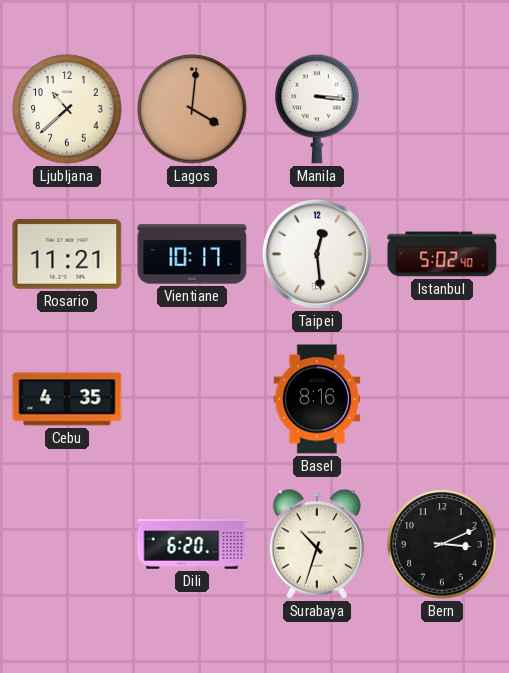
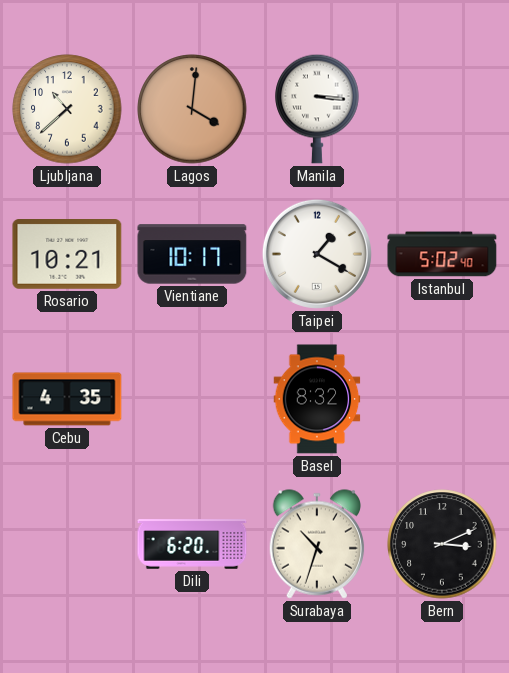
Rosario: 11:21 -> 10:21
Taipei: 12:29 -> 1:20
Basel: 8:16 -> 8:32
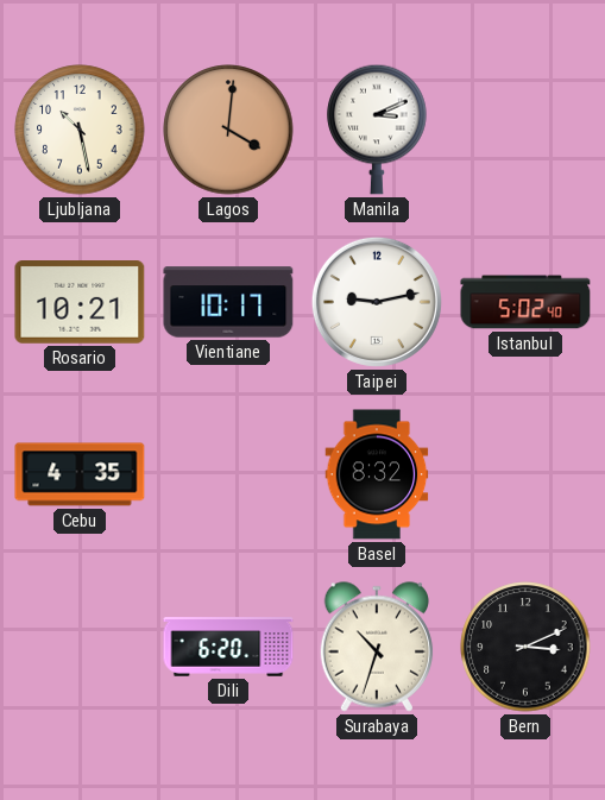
Ljubljana: 10:38 -> 10:28
Manila: 3:16 -> 3:11
Taipei: 1:20 -> 9:13
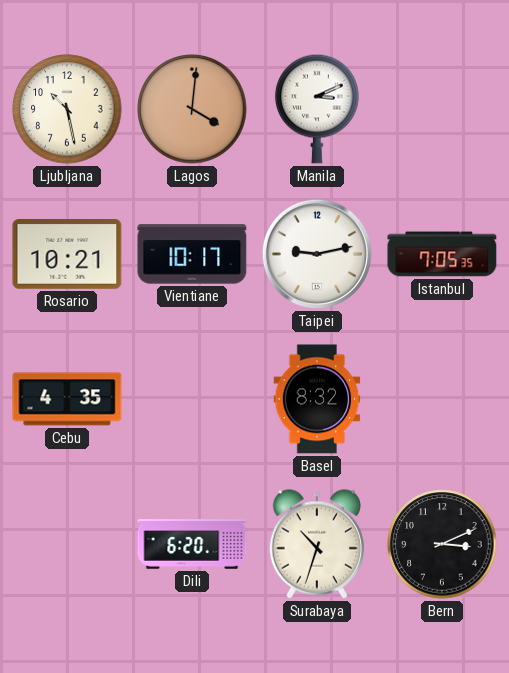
Istanbul: 5:02 -> 7:05
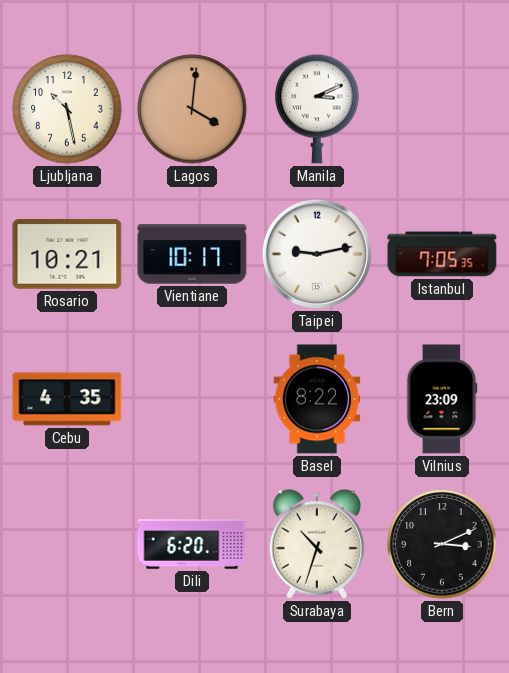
Basel: 8:32 -> 8:22
Vilnius: none -> 23:09
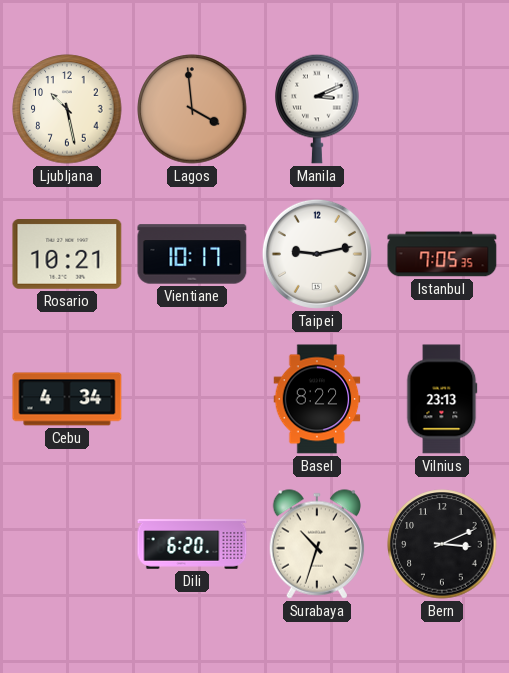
Lagos: 4:01 -> 3:59
Cebu: 4:35 -> 4:34
Vilnius: 23:09 -> 23:13
